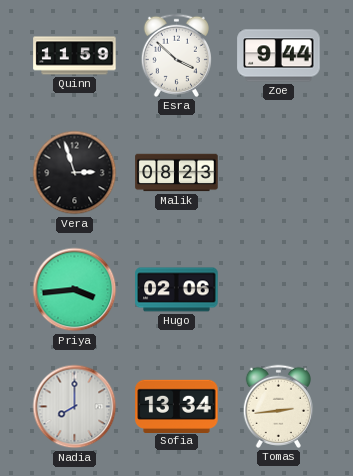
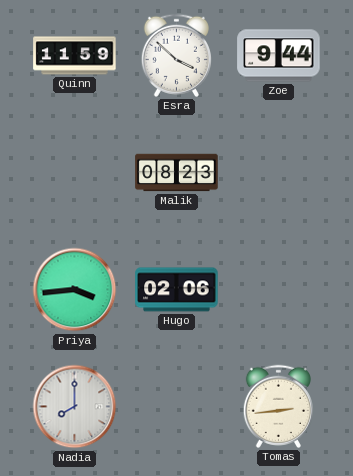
Vera: 2:57 -> none
Sofia: 13:34 -> none
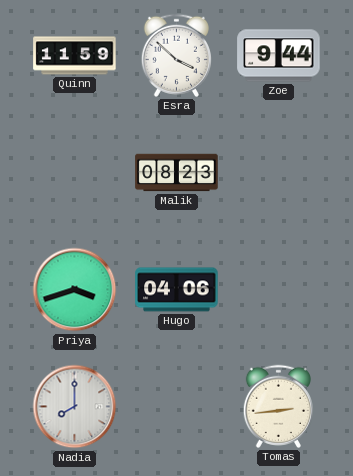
Priya: 3:44 -> 3:42
Hugo: 02:06 -> 04:06
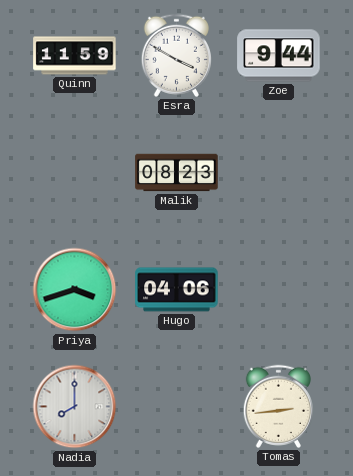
Esra: 3:52 -> 3:50
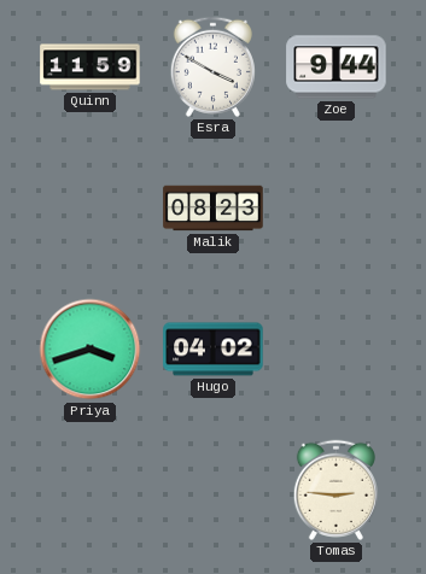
Hugo: 04:06 -> 04:02
Nadia: 8:00 -> none
Tomas: 2:44 -> 2:46
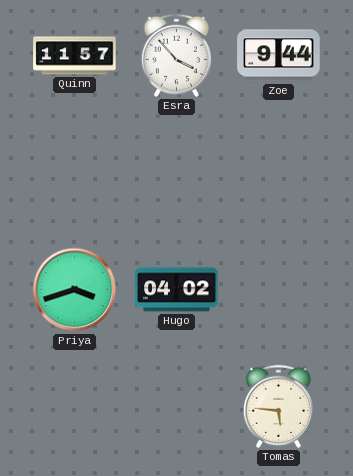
Quinn: 11:59 -> 11:57
Esra: 3:50 -> 3:53
Malik: 08:23 -> none
Tomas: 2:46 -> 5:46
